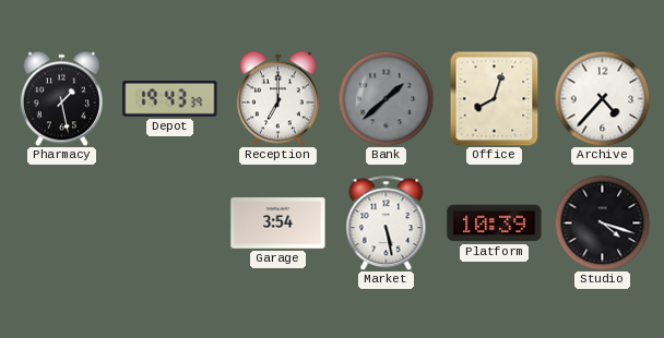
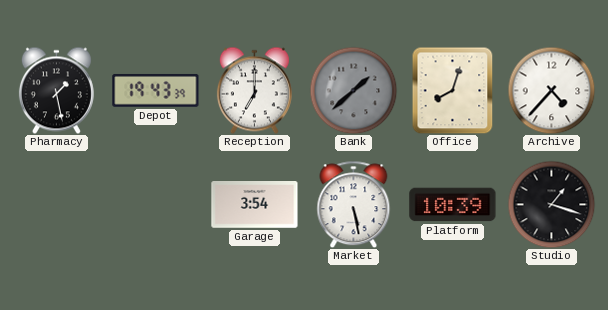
Studio: 4:18 -> 1:18
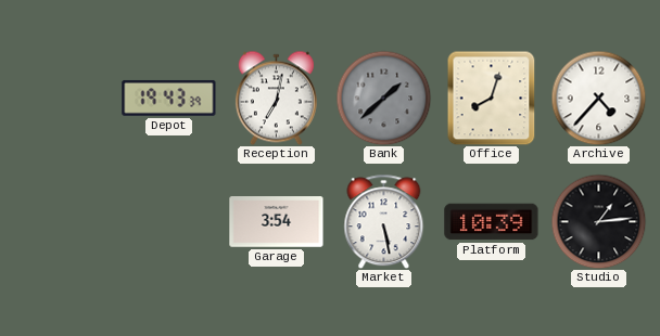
Pharmacy: 1:28 -> none
Reception: 7:00 -> 7:02
Studio: 1:18 -> 1:14
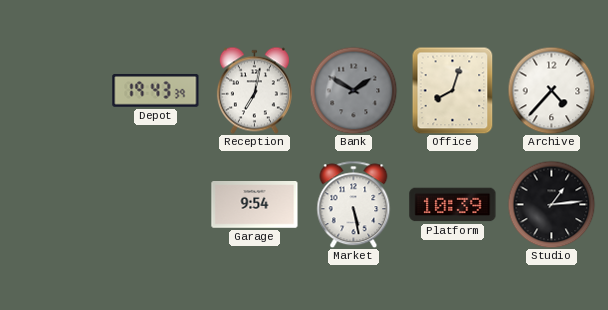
Bank: 1:38 -> 1:50
Garage: 3:54 -> 9:54
